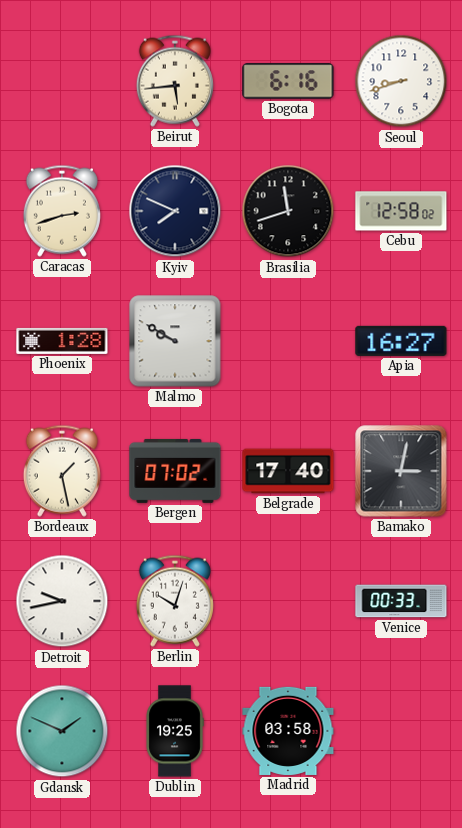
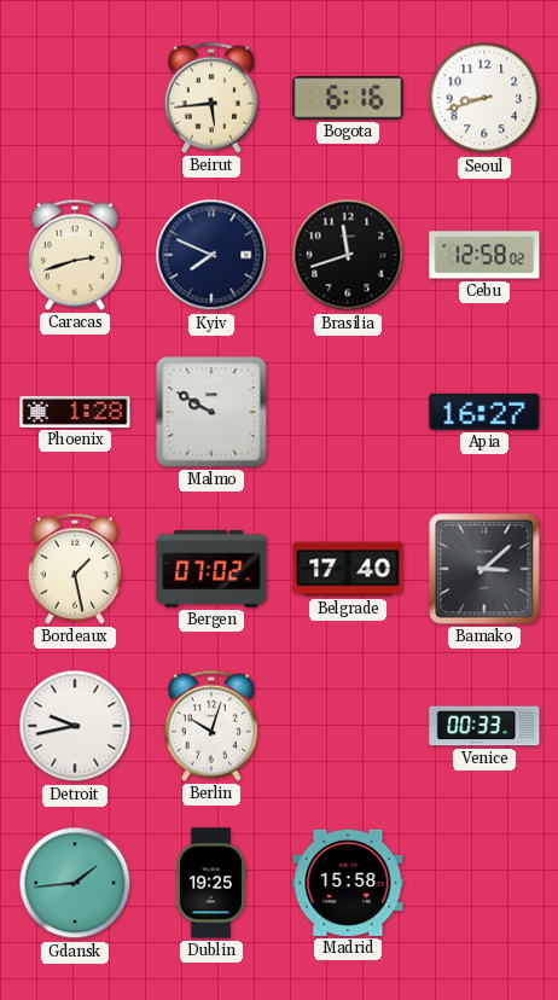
Bamako: 3:02 -> 3:08
Gdansk: 1:49 -> 1:44
Madrid: 03:58 -> 15:58
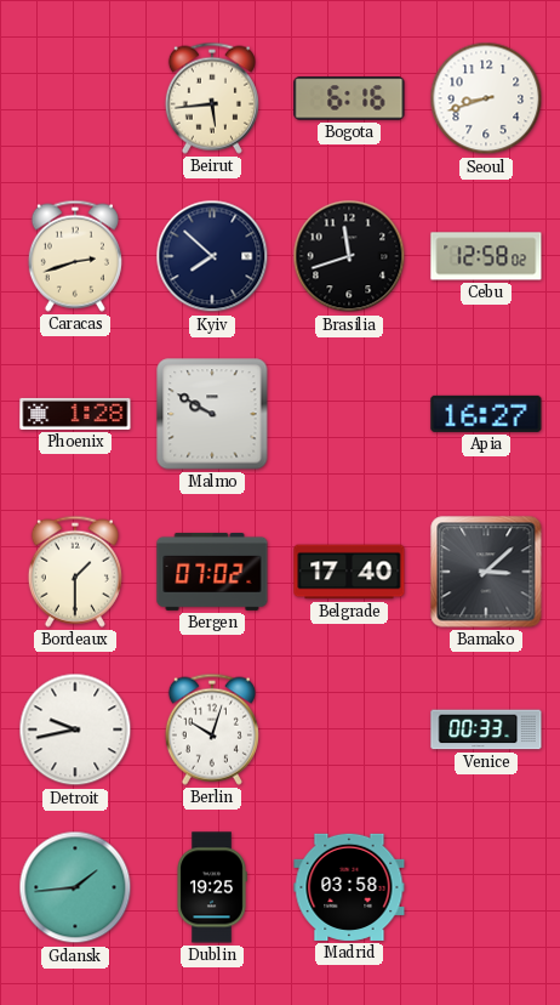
Kyiv: 7:49 -> 7:52
Bordeaux: 1:28 -> 1:30
Madrid: 15:58 -> 03:58
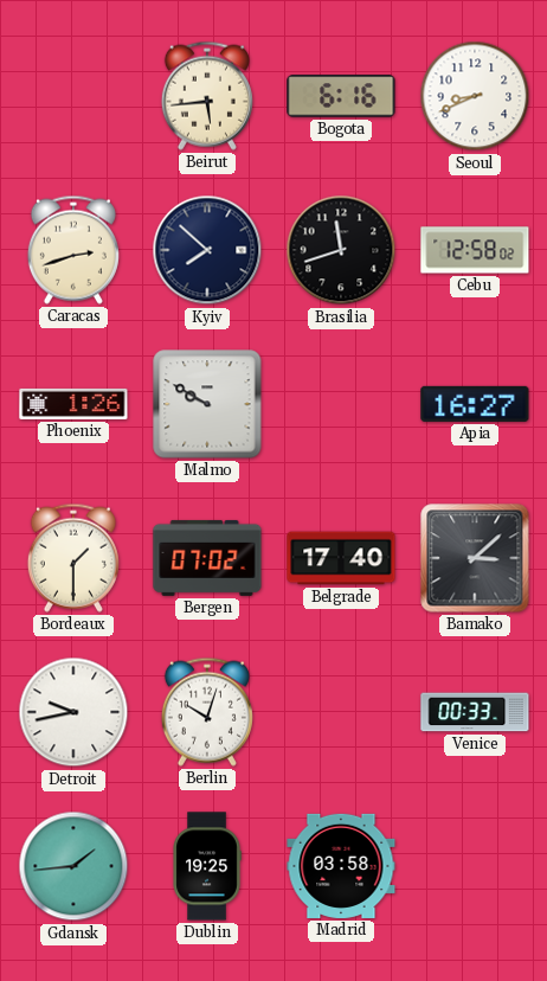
Seoul: 8:42 -> 8:41
Phoenix: 1:28 -> 1:26
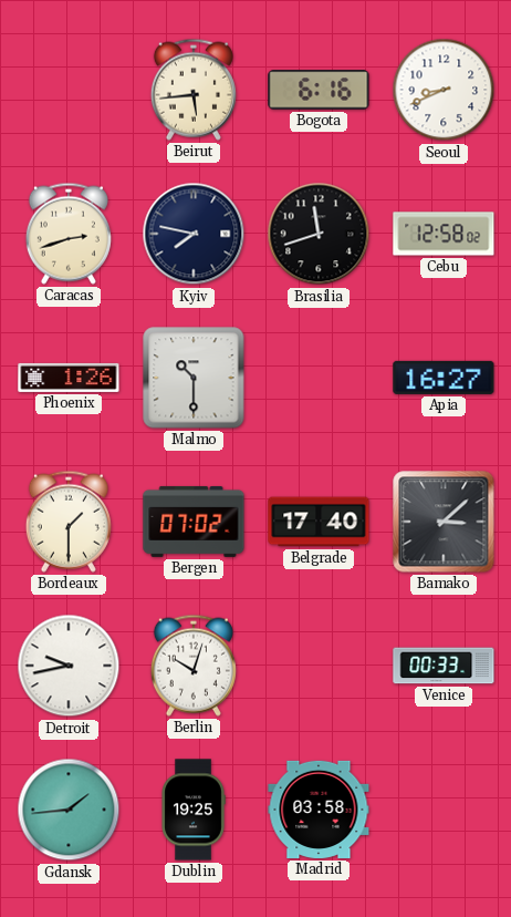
Kyiv: 7:52 -> 7:47
Malmo: 9:50 -> 10:30
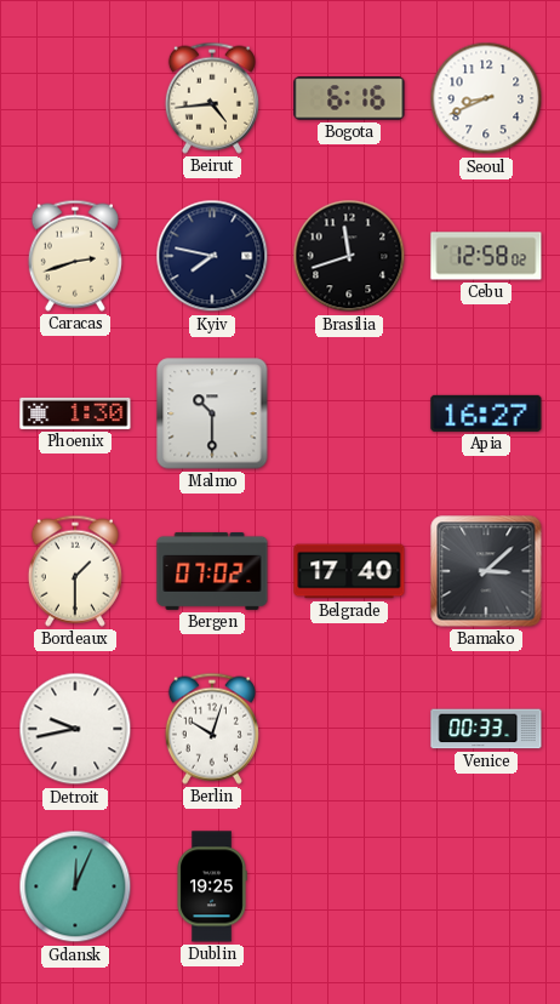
Beirut: 5:44 -> 4:44
Phoenix: 1:26 -> 1:30
Gdansk: 1:44 -> 12:04
Madrid: 03:58 -> none
